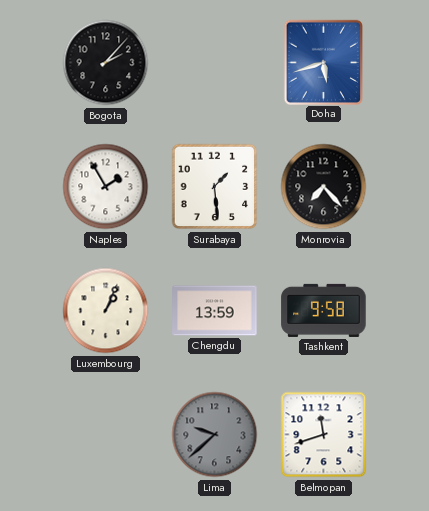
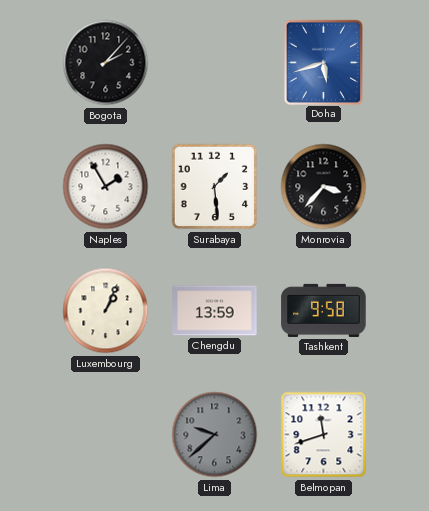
Monrovia: 7:23 -> 3:37
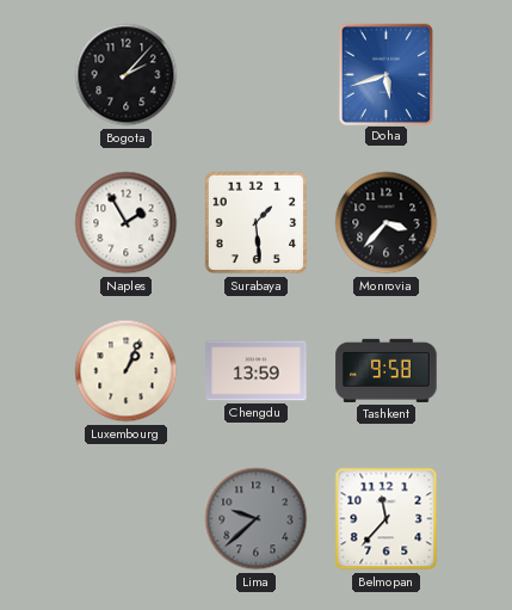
Belmopan: 11:42 -> 11:37
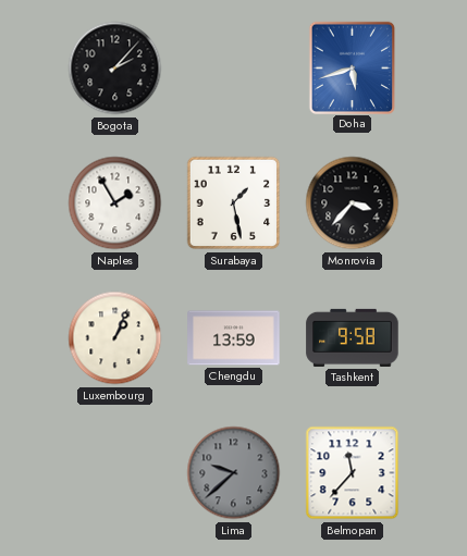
Surabaya: 1:29 -> 1:28
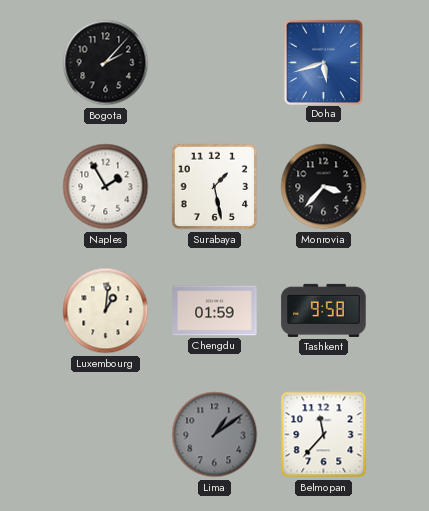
Luxembourg: 1:04 -> 1:01
Chengdu: 13:59 -> 01:59
Lima: 9:38 -> 1:09
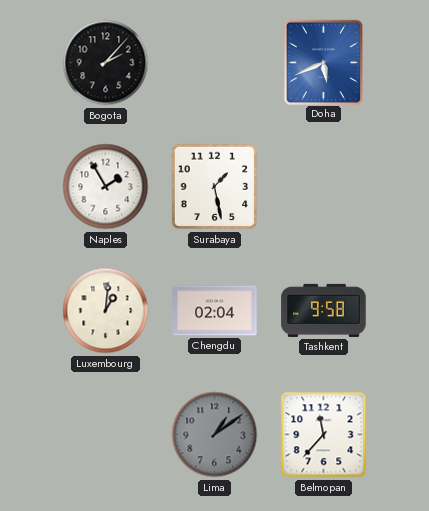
Doha: 5:42 -> 5:41
Monrovia: 3:37 -> none
Chengdu: 01:59 -> 02:04
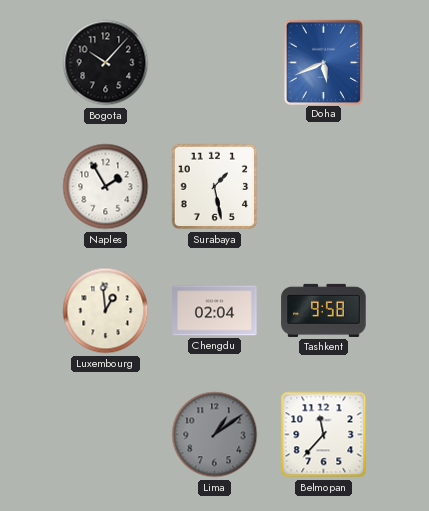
Bogota: 2:07 -> 10:07
Luxembourg: 1:01 -> 12:59
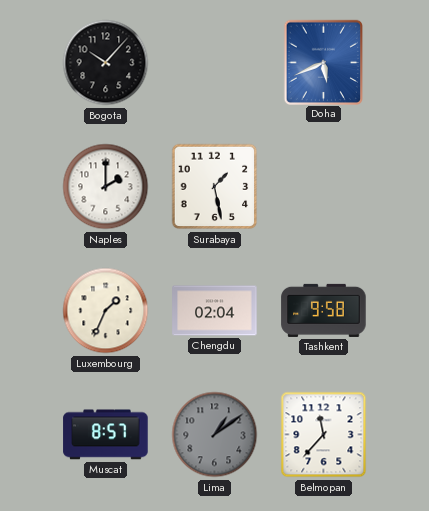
Naples: 1:55 -> 2:00
Luxembourg: 12:59 -> 1:34
Muscat: none -> 8:57
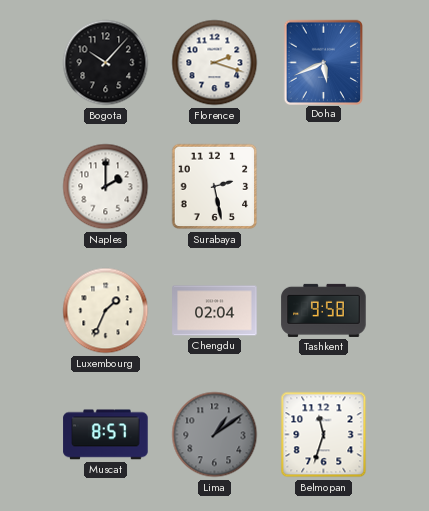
Florence: none -> 2:18
Surabaya: 1:28 -> 2:28
Belmopan: 11:37 -> 11:33
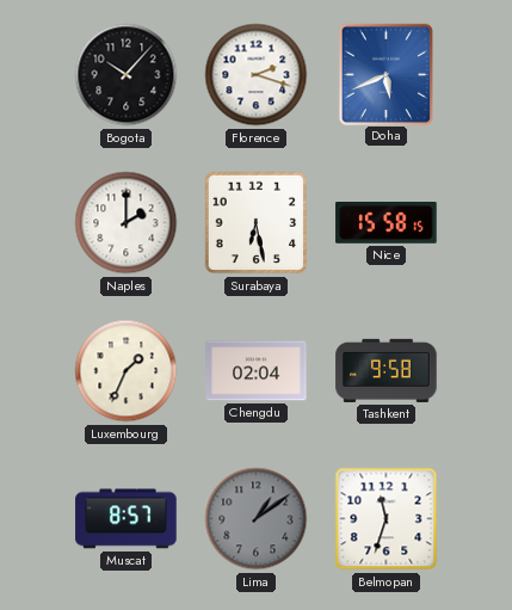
Surabaya: 2:28 -> 6:28
Nice: none -> 15:58
